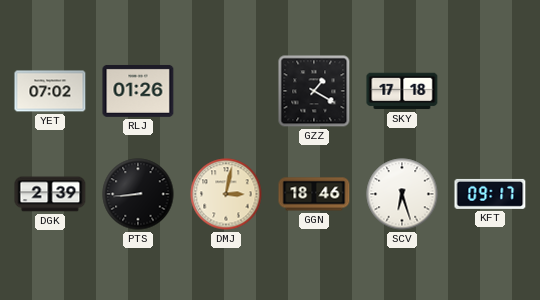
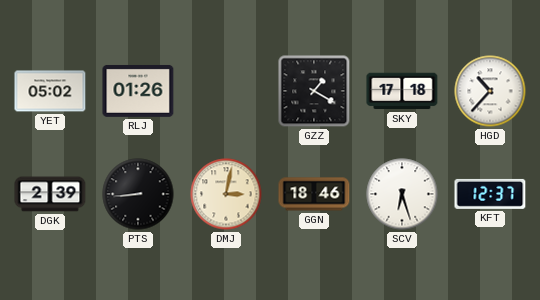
YET: 07:02 -> 05:02
HGD: none -> 10:37
KFT: 09:17 -> 12:37
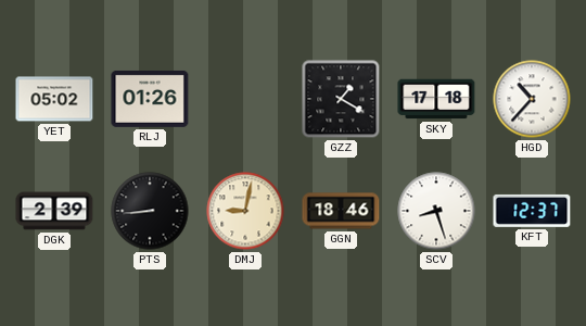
DMJ: 3:02 -> 9:02
SCV: 6:27 -> 8:27
